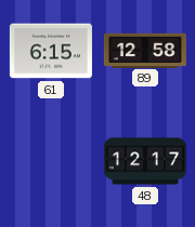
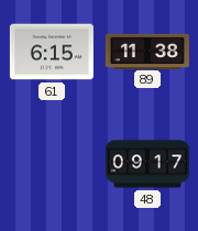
89: 12:58 -> 11:38
48: 12:17 -> 09:17
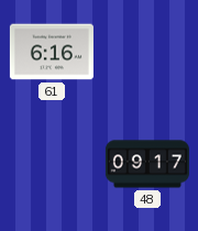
61: 6:15 -> 6:16
89: 11:38 -> none
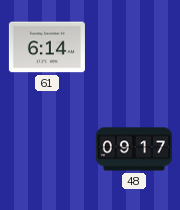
61: 6:16 -> 6:14
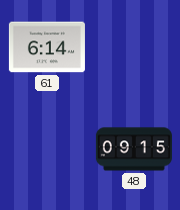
48: 09:17 -> 09:15
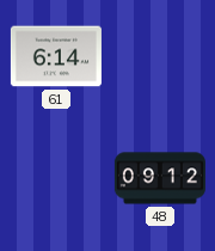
48: 09:15 -> 09:12
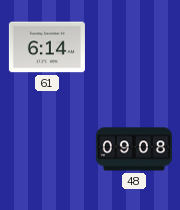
48: 09:12 -> 09:08
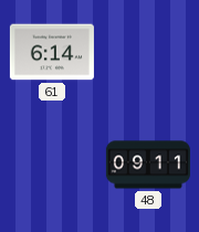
48: 09:08 -> 09:11
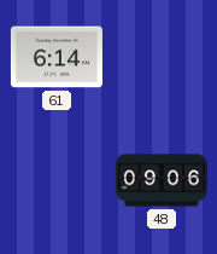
48: 09:11 -> 09:06
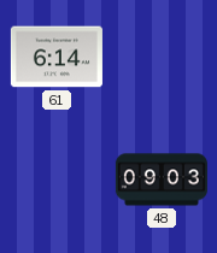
48: 09:06 -> 09:03
